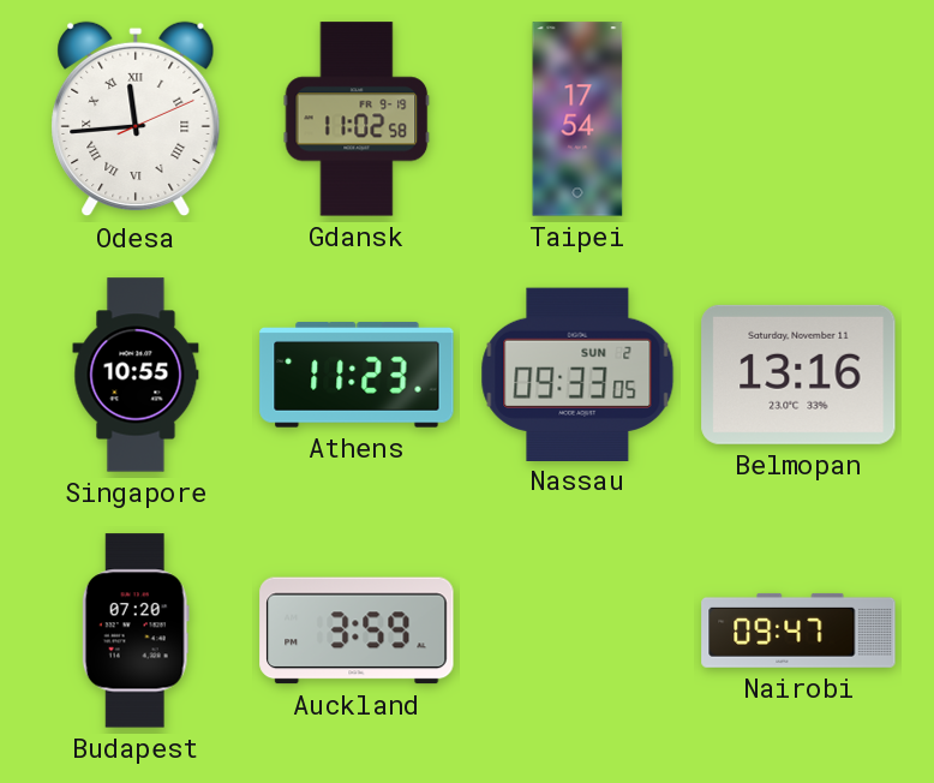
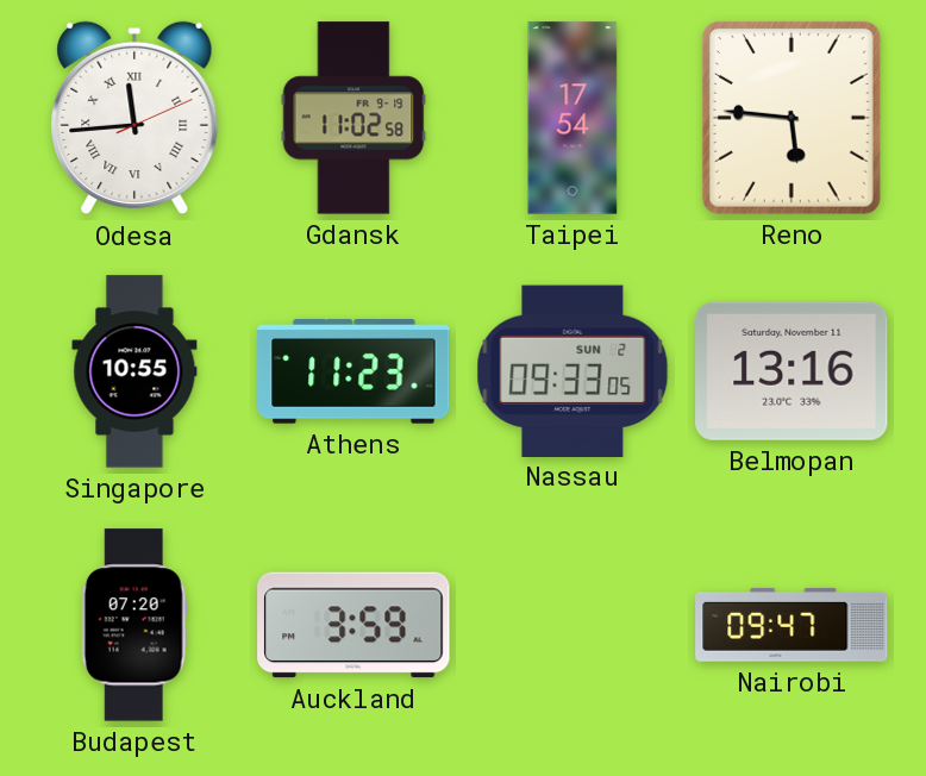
Reno: none -> 5:46
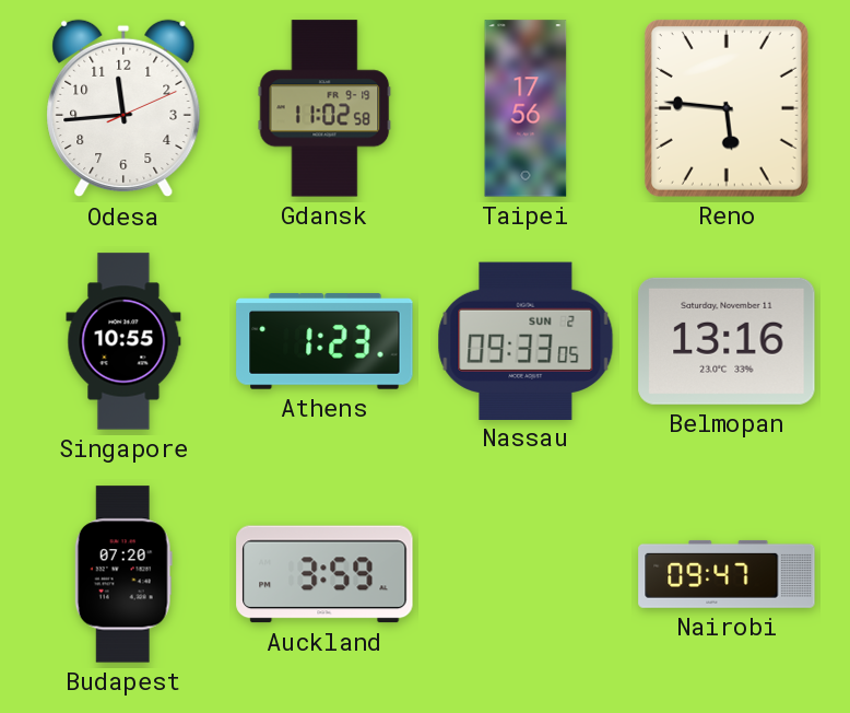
Odesa numerals: Roman -> Arabic
Taipei: 17:54 -> 17:56
Athens: 11:23 -> 1:23
